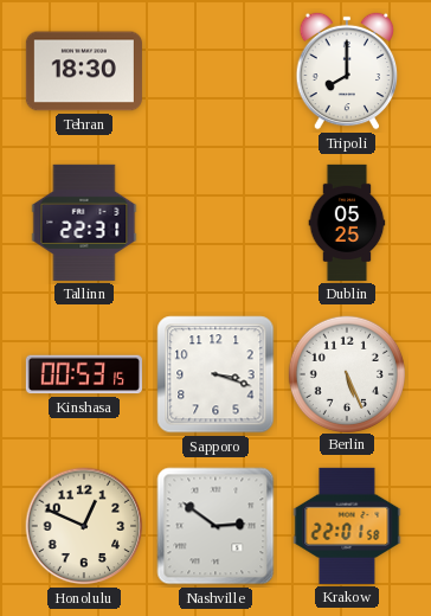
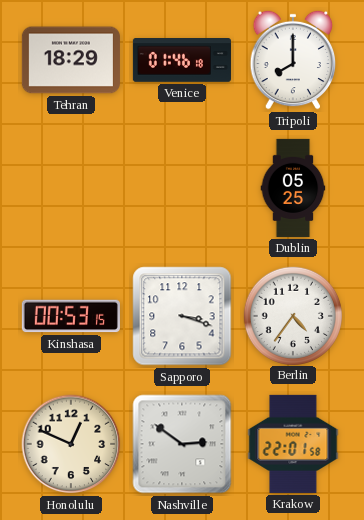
Tehran: 18:30 -> 18:29
Venice: none -> 01:46
Tallinn: 22:31 -> none
Berlin: 5:26 -> 4:36
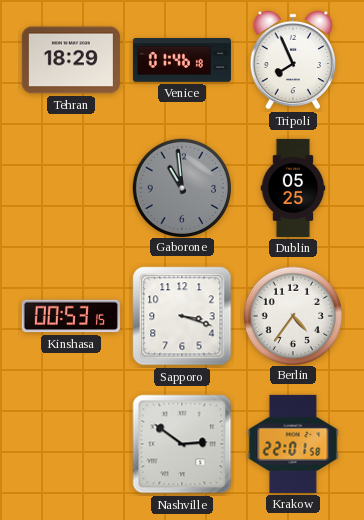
Tripoli: 8:00 -> 7:56
Gaborone: none -> 10:59
Honolulu: 12:49 -> none
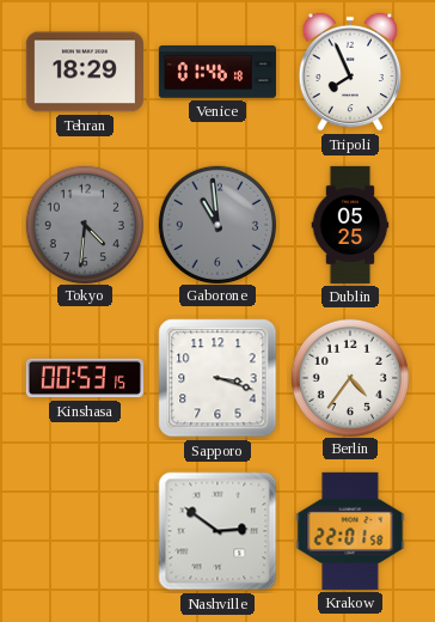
Tokyo: none -> 4:31
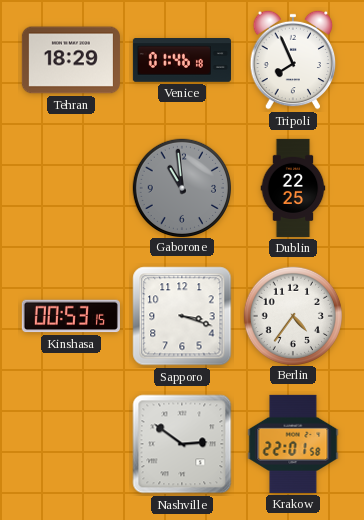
Tokyo: 4:31 -> none
Dublin: 05:25 -> 22:25
